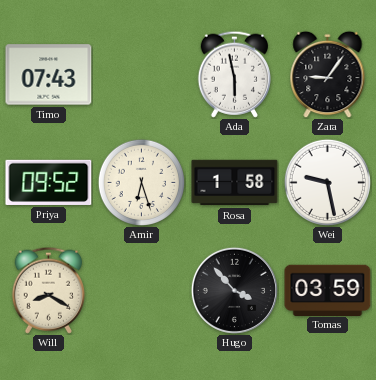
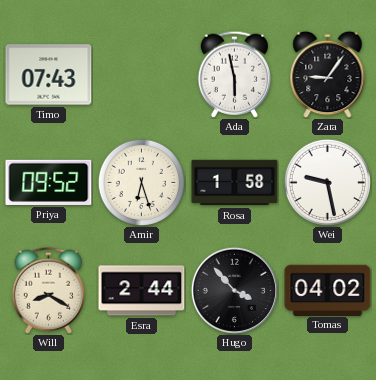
Esra: none -> 2:44
Tomas: 03:59 -> 04:02
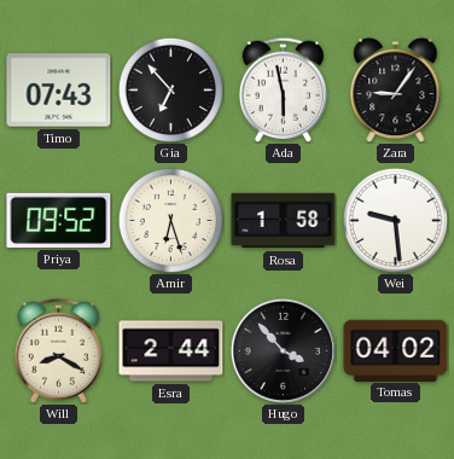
Gia: none -> 6:53
Wei: 9:28 -> 9:29
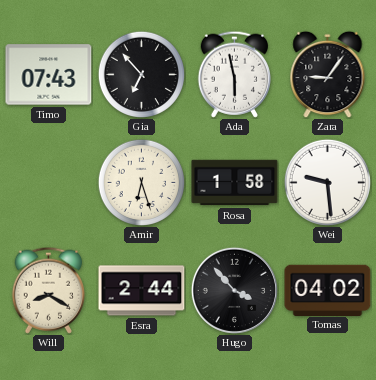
Priya: 09:52 -> none
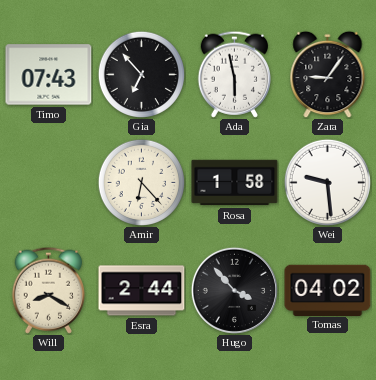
Amir: 6:27 -> 6:23
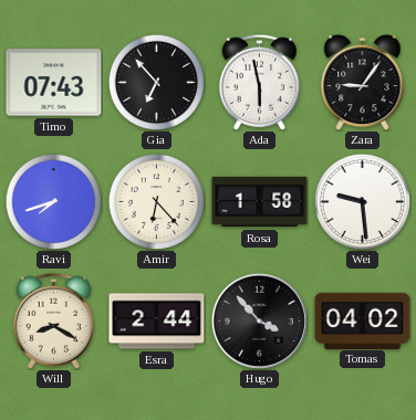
Ravi: none -> 7:42
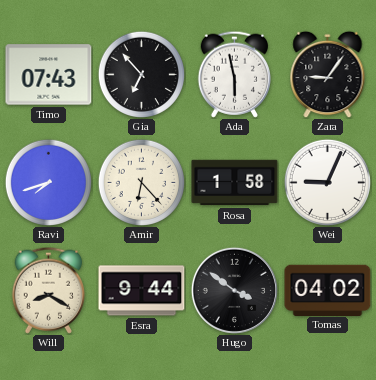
Wei: 9:29 -> 9:04
Esra: 2:44 -> 9:44
Hugo: 3:53 -> 3:51
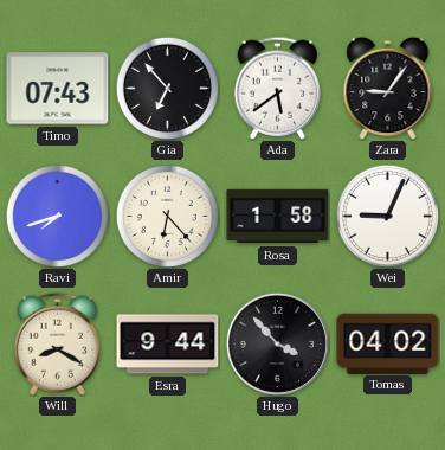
Ada: 5:58 -> 5:39
Hugo: 3:51 -> 3:53
